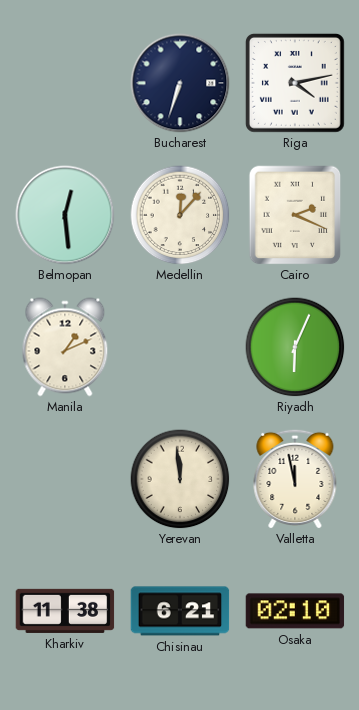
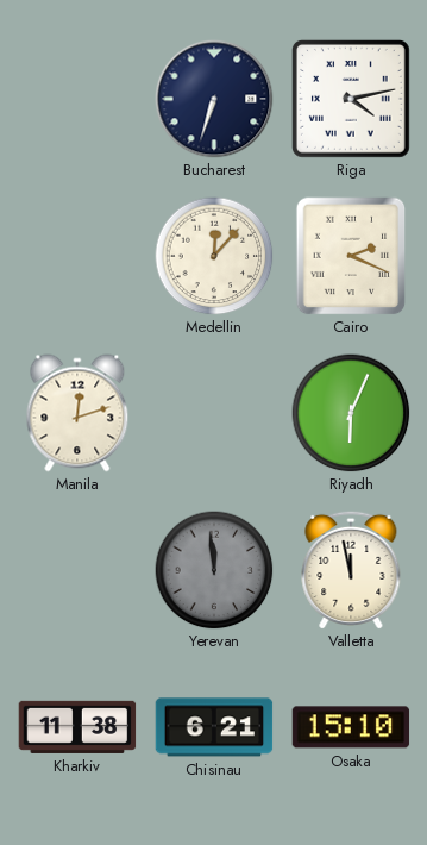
Belmopan: 12:29 -> none
Manila: 1:11 -> 12:12
Yerevan dial: cream -> grey
Osaka: 02:10 -> 15:10
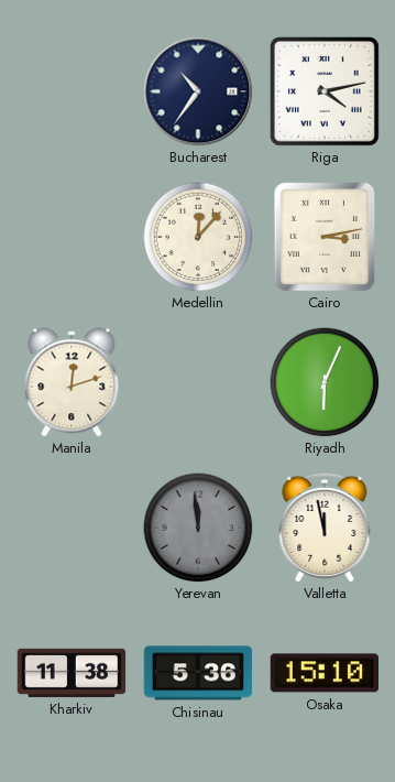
Bucharest: 6:33 -> 10:36
Cairo: 2:19 -> 3:13
Chisinau: 6:21 -> 5:36
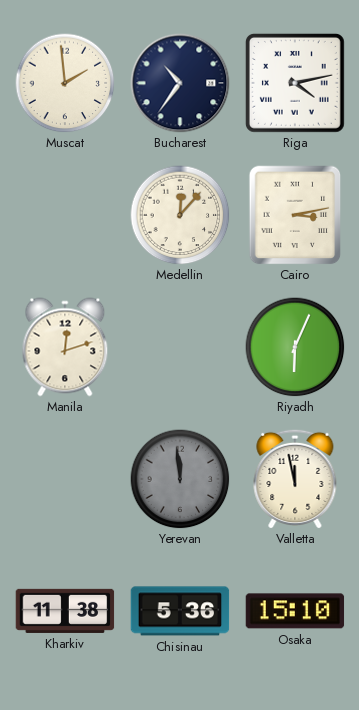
Muscat: none -> 1:59
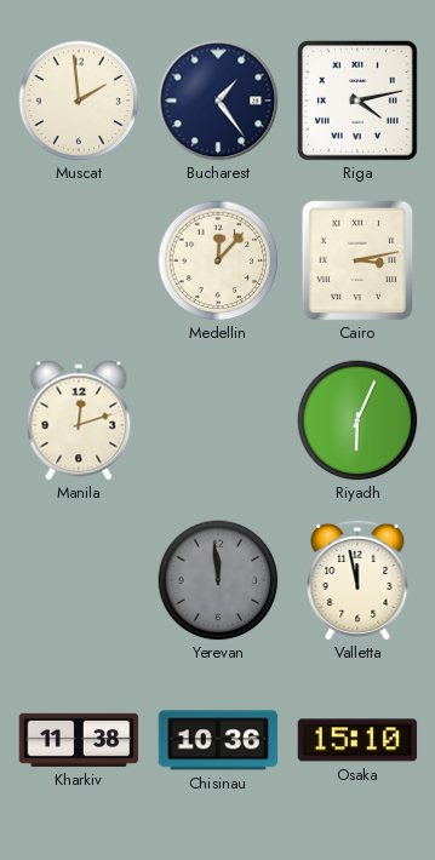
Bucharest: 10:36 -> 1:24
Chisinau: 5:36 -> 10:36
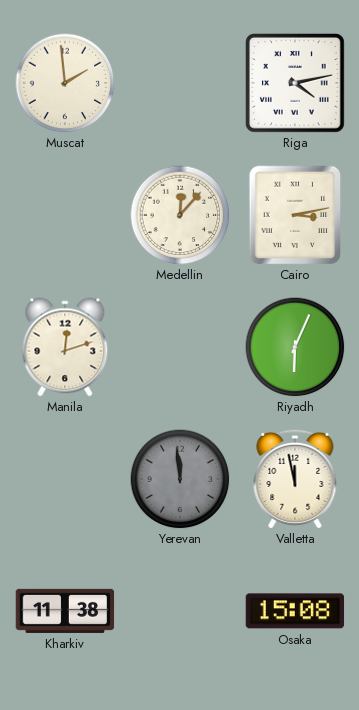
Bucharest: 1:24 -> none
Chisinau: 10:36 -> none
Osaka: 15:10 -> 15:08
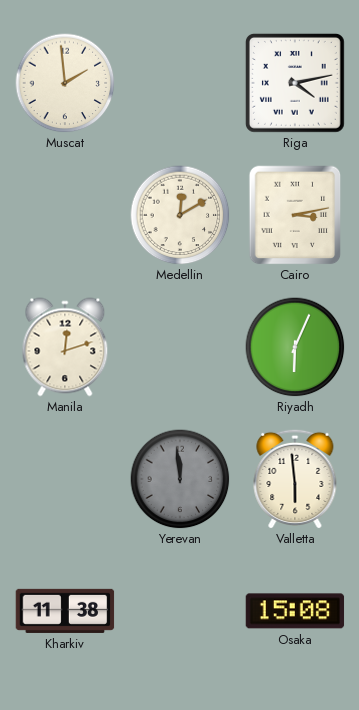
Medellin: 12:07 -> 12:10
Valletta: 11:58 -> 5:59
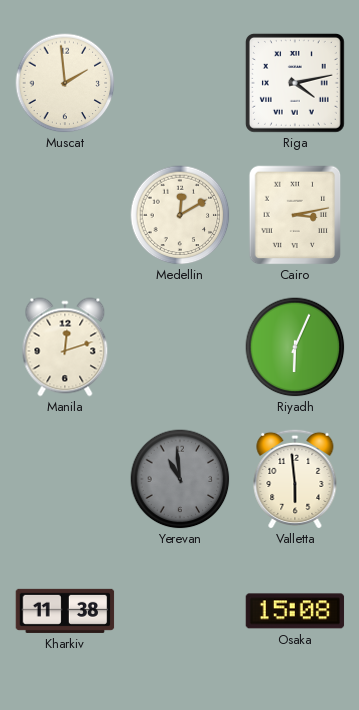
Yerevan: 11:59 -> 10:59
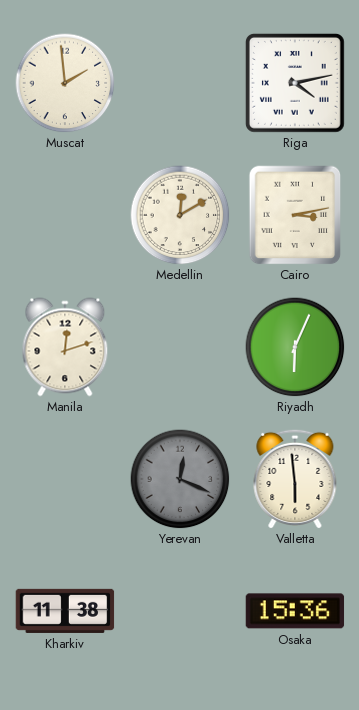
Yerevan: 10:59 -> 12:19
Osaka: 15:08 -> 15:36
